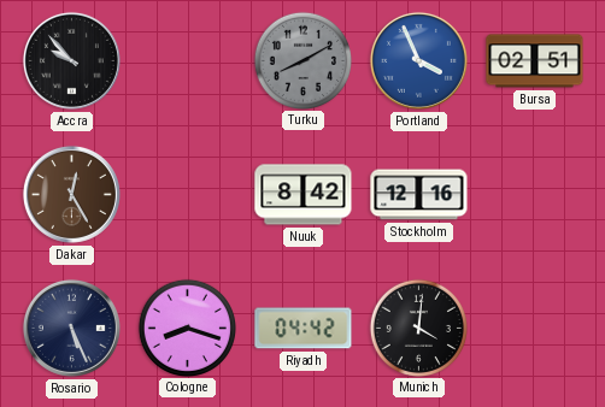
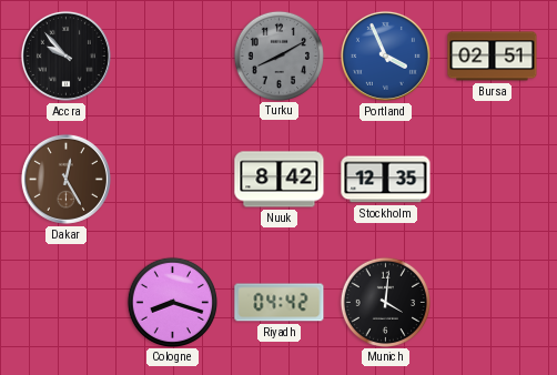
Stockholm: 12:16 -> 12:35
Rosario: 5:26 -> none
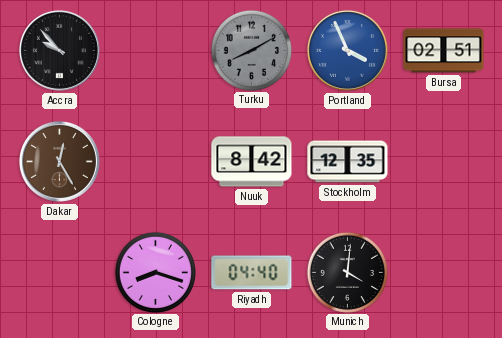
Riyadh: 04:42 -> 04:40
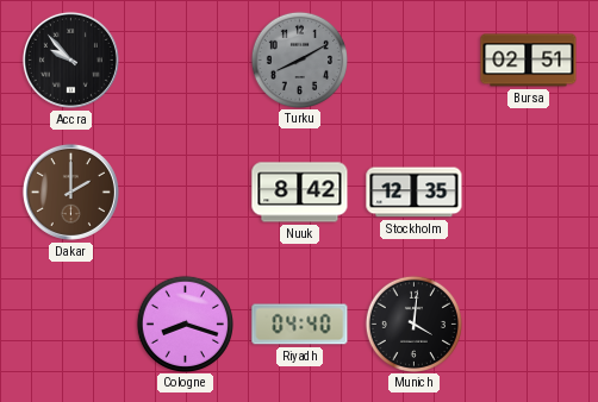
Portland: 3:56 -> none
Dakar: 12:25 -> 2:00
